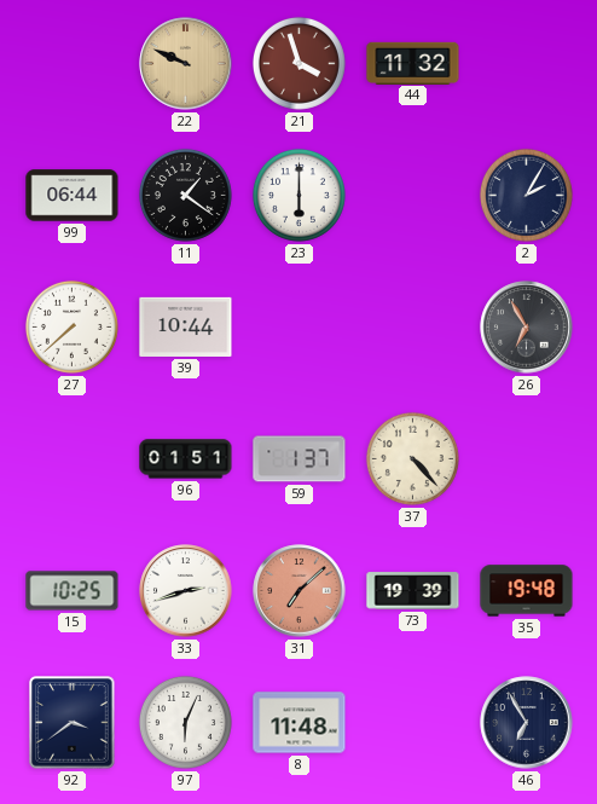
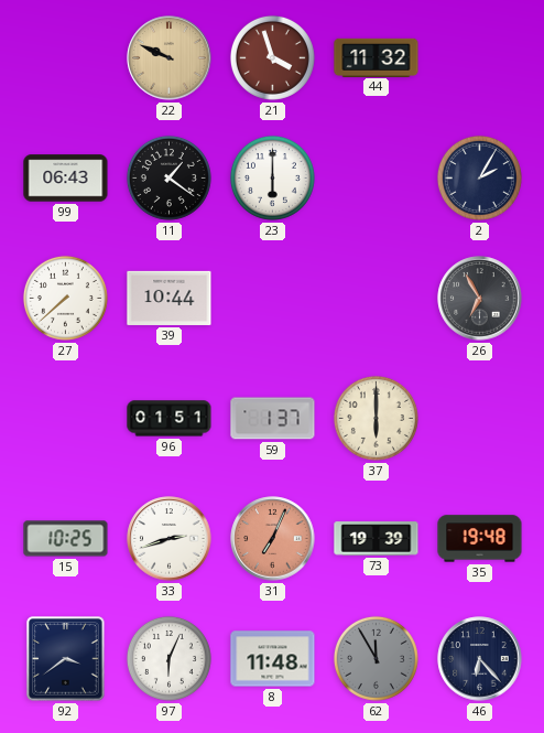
99: 06:44 -> 06:43
37: 4:23 -> 6:00
31: 7:08 -> 7:04
62: none -> 11:55
46: 6:55 -> 6:23
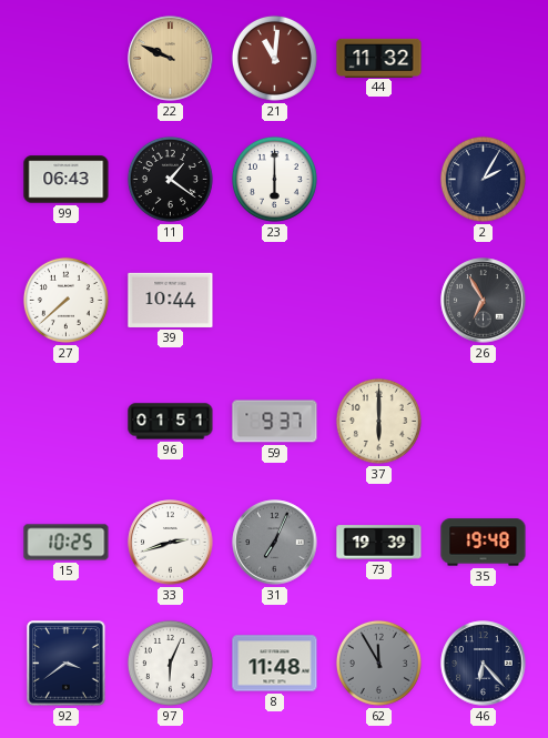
21: 3:57 -> 11:01
59: 1:37 -> 9:37
31 dial: salmon -> grey
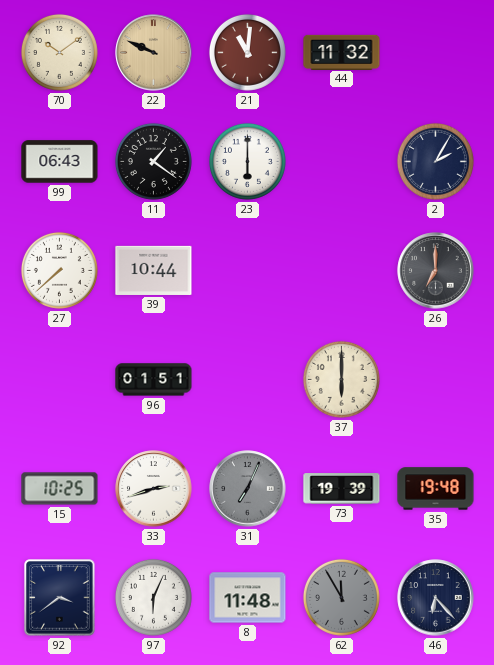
70: none -> 10:09
26: 6:55 -> 7:00
59: 9:37 -> none
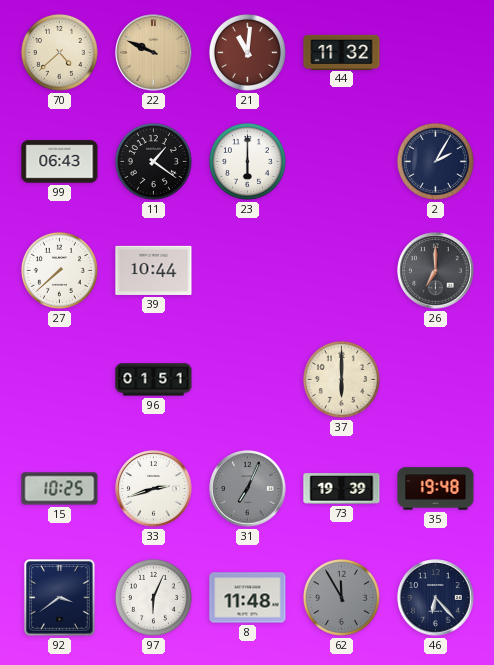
70: 10:09 -> 4:38
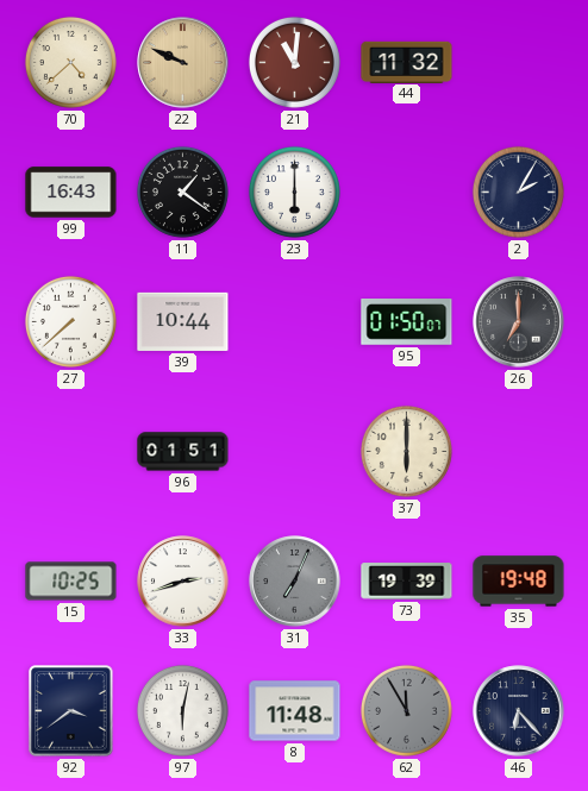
99: 06:43 -> 16:43
95: none -> 01:50
97: 6:04 -> 6:02
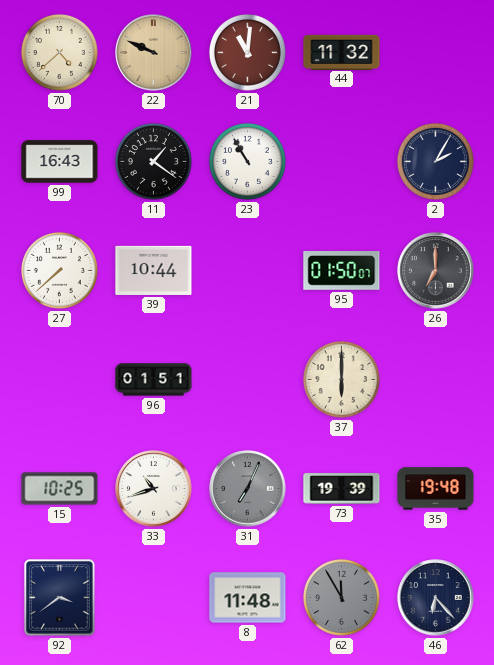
23: 6:00 -> 10:55
33: 2:42 -> 10:42
97: 6:02 -> none
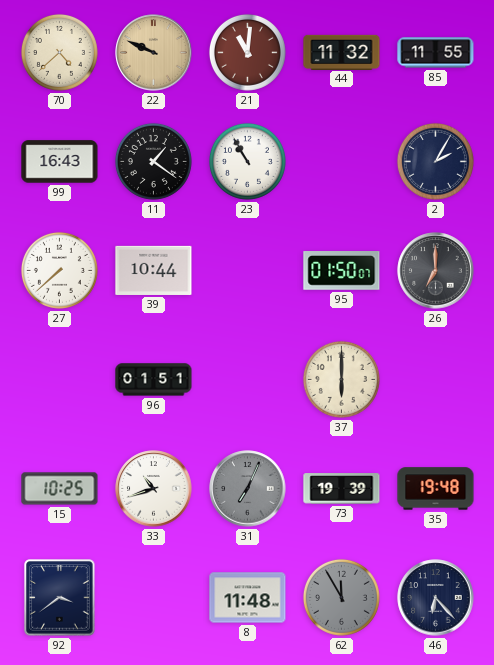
85: none -> 11:55
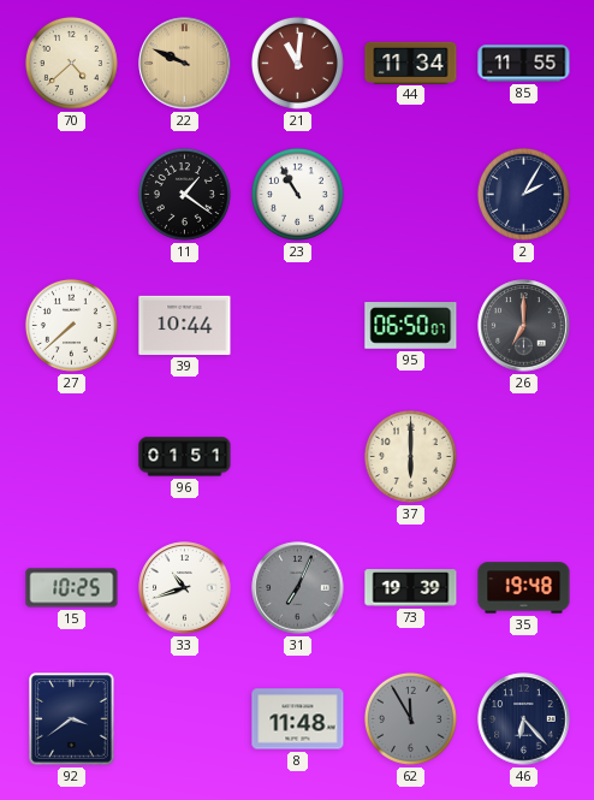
44: 11:32 -> 11:34
99: 16:43 -> none
95: 01:50 -> 06:50
